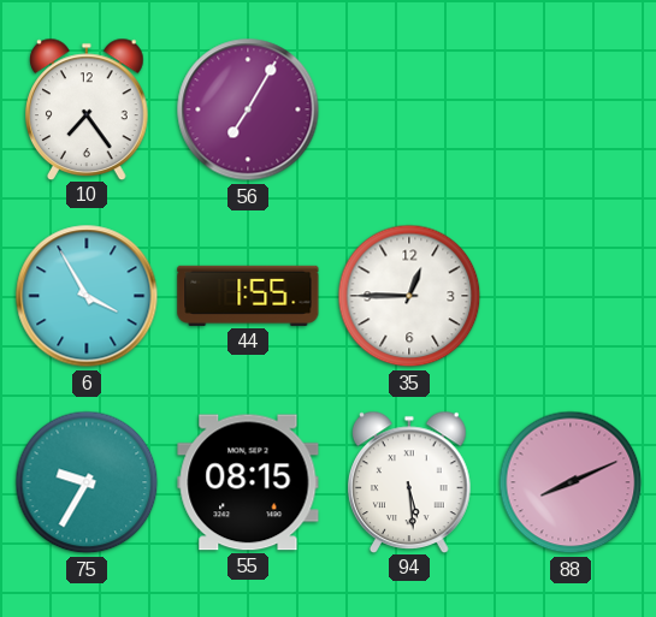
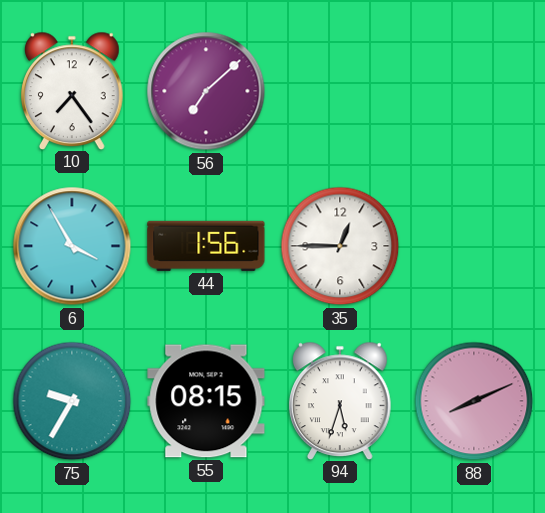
56: 7:05 -> 7:08
44: 1:55 -> 1:56
94: 5:29 -> 5:33
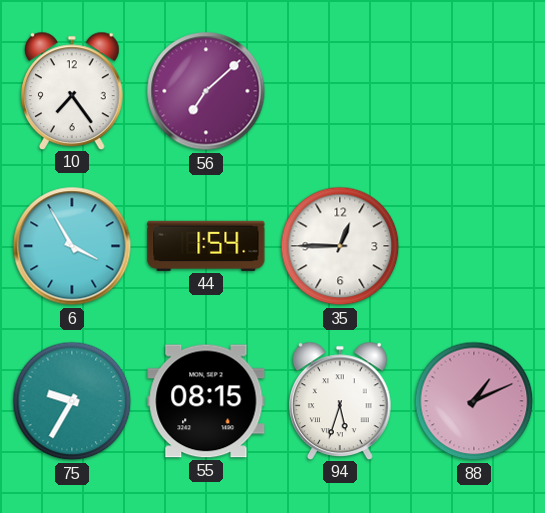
44: 1:56 -> 1:54
88: 8:11 -> 1:11
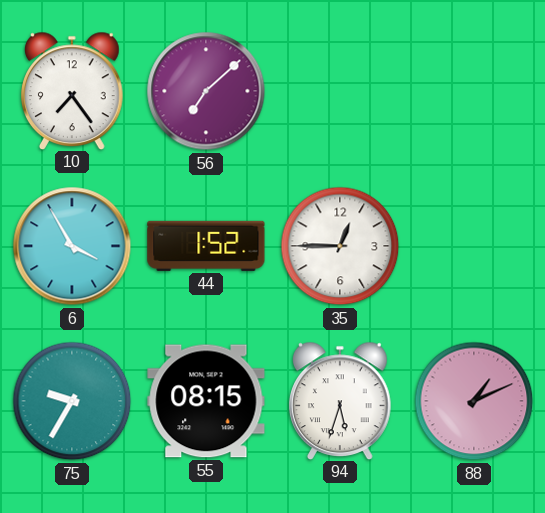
44: 1:54 -> 1:52
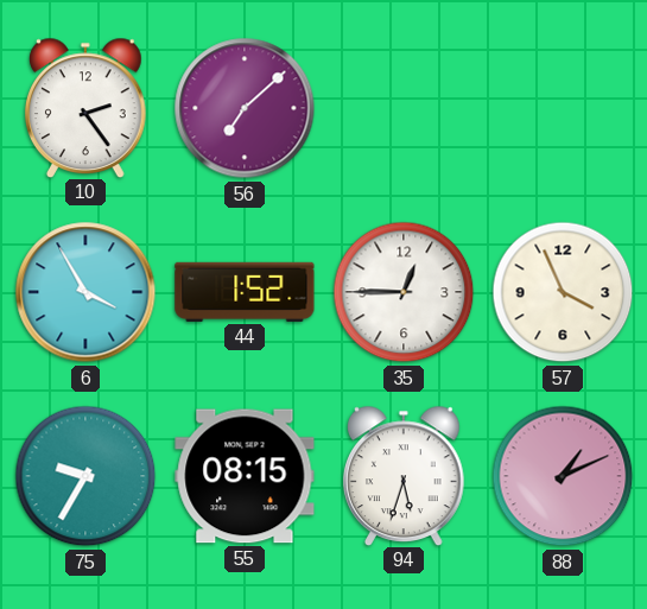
10: 7:24 -> 2:24
57: none -> 3:56
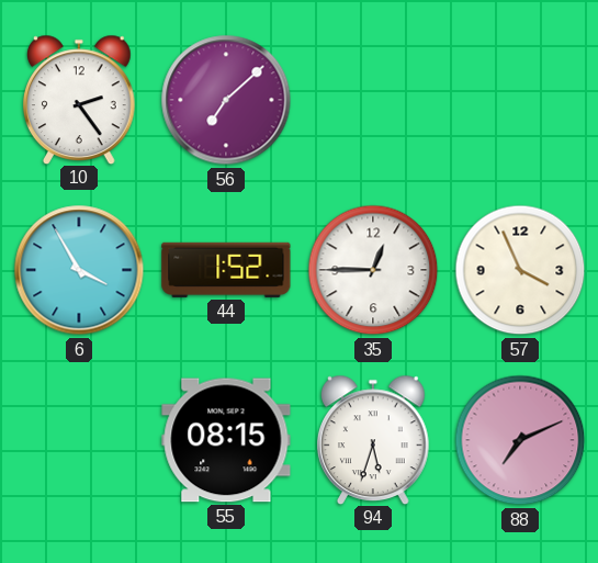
75: 9:35 -> none
88: 1:11 -> 7:11
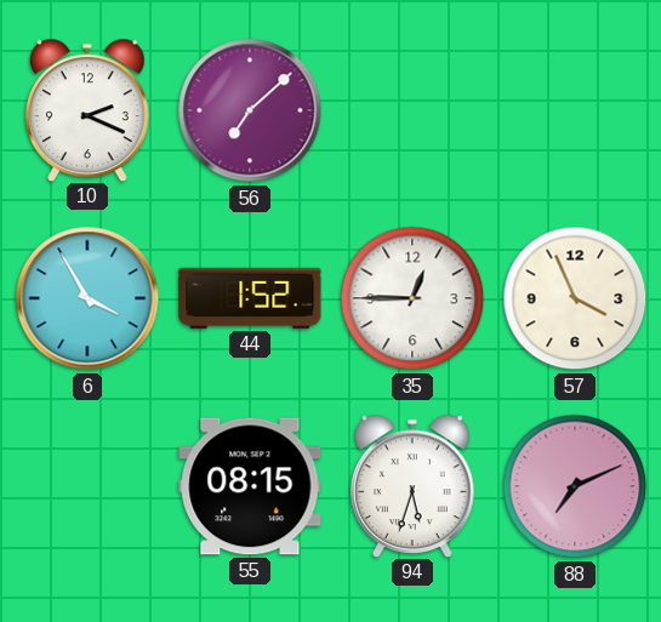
10: 2:24 -> 2:19
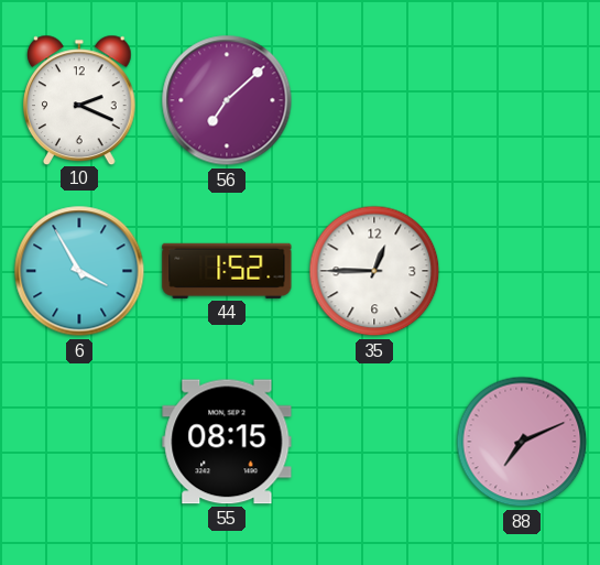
57: 3:56 -> none
94: 5:33 -> none
